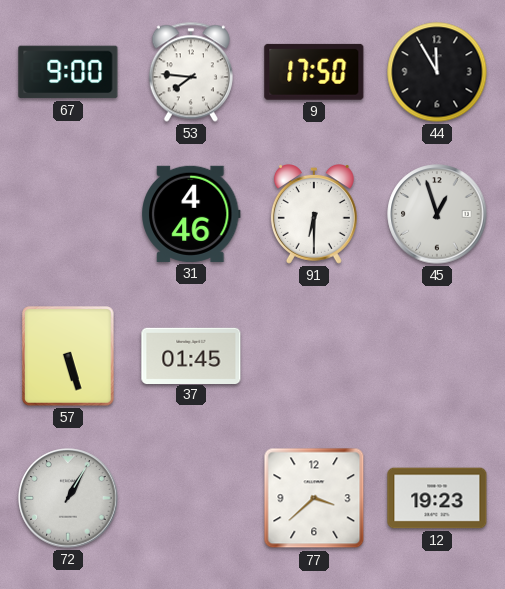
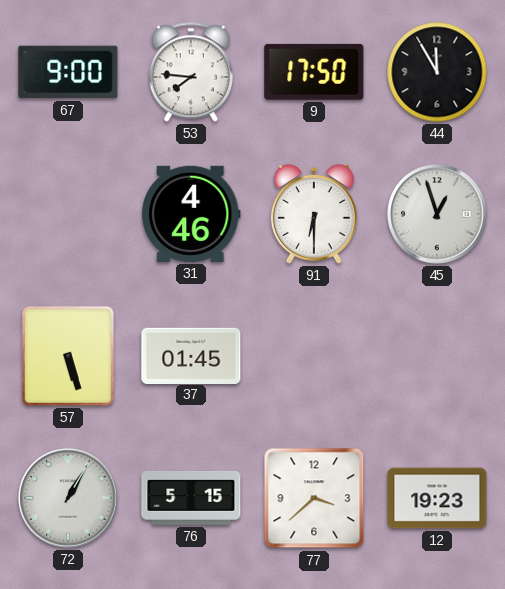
76: none -> 5:15
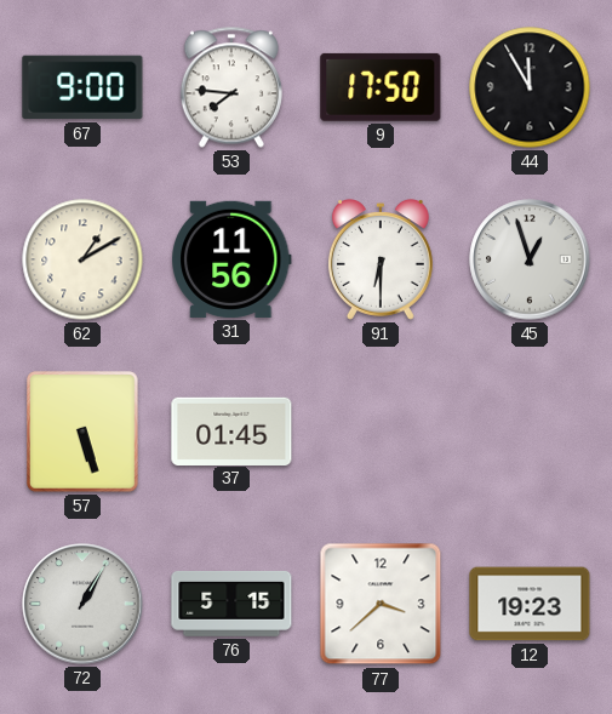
62: none -> 1:10
31: 4:46 -> 11:56
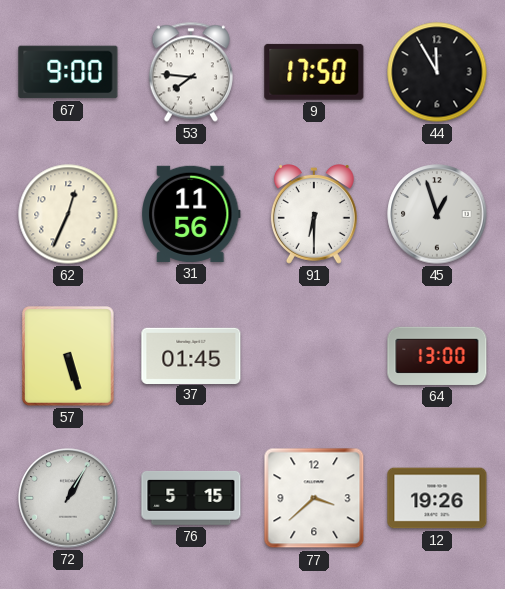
62: 1:10 -> 12:34
64: none -> 13:00
12: 19:23 -> 19:26
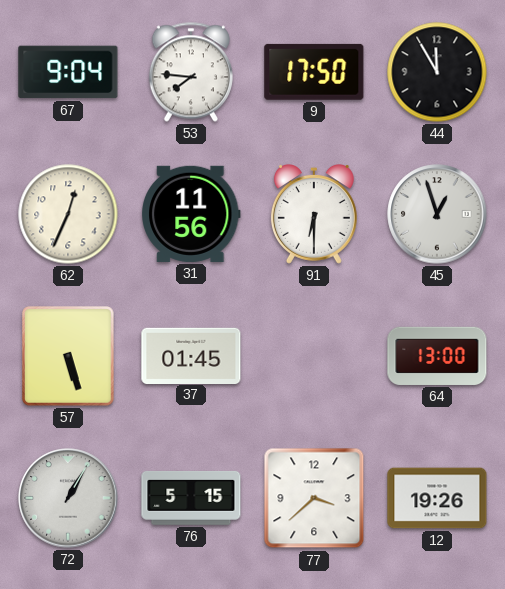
67: 9:00 -> 9:04
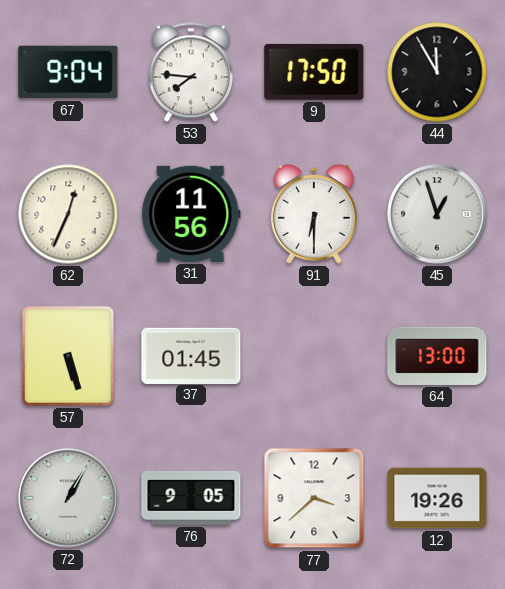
76: 5:15 -> 9:05
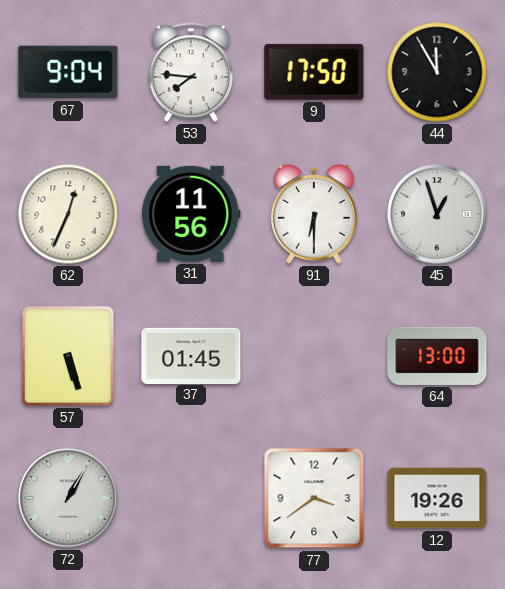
76: 9:05 -> none
77: 3:38 -> 3:39
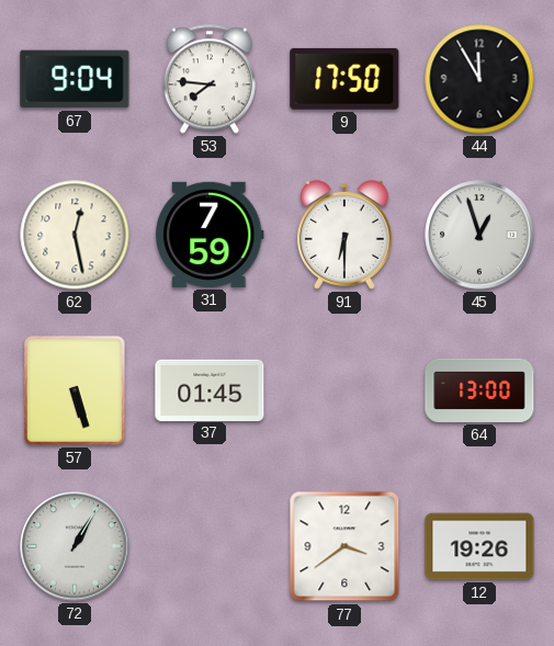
62: 12:34 -> 12:28
31: 11:56 -> 7:59
